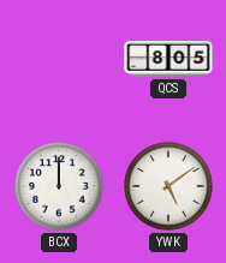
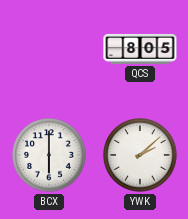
BCX: 12:00 -> 6:00
YWK: 5:09 -> 2:08
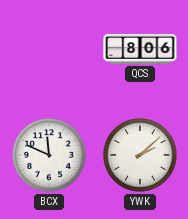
QCS: 8:05 -> 8:06
BCX: 6:00 -> 11:49
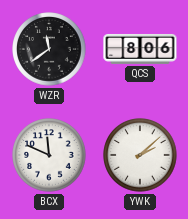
WZR: none -> 11:39
